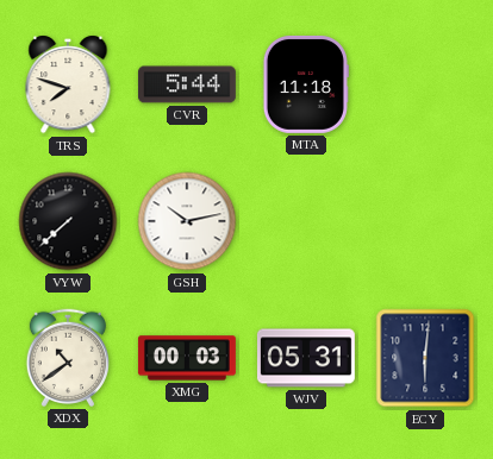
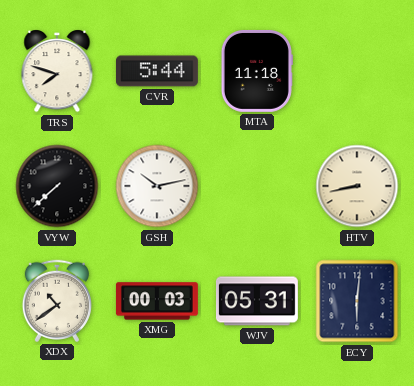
HTV: none -> 8:43
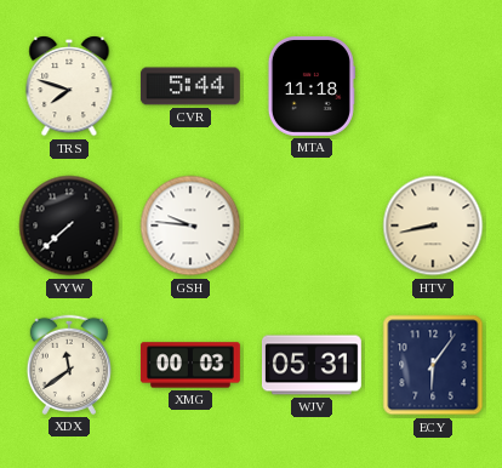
GSH: 10:13 -> 9:46
XDX: 10:39 -> 11:39
ECY: 6:01 -> 6:06
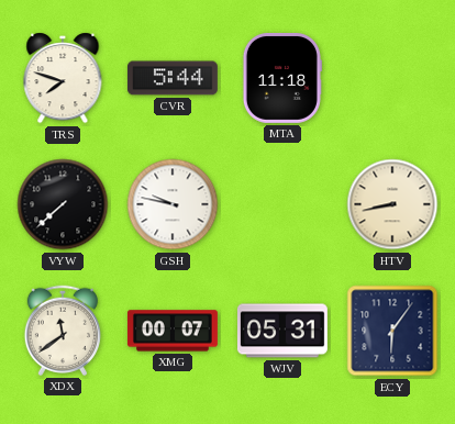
GSH: 9:46 -> 9:47
XMG: 00:03 -> 00:07
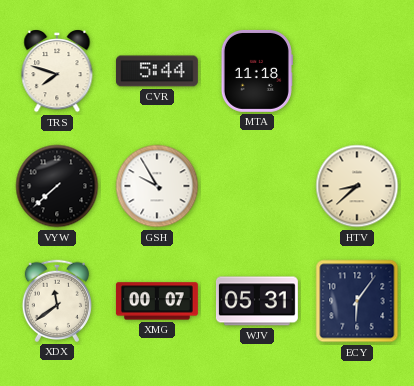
GSH: 9:47 -> 9:55
HTV: 8:43 -> 8:38
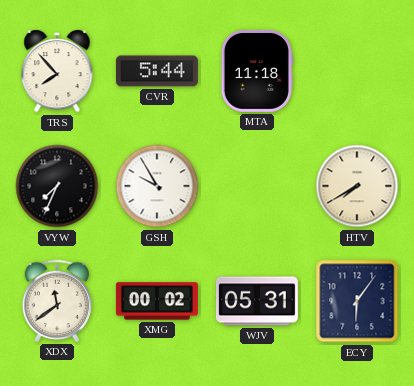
TRS: 7:48 -> 7:53
VYW: 7:38 -> 7:34
HTV: 8:38 -> 7:40
XMG: 00:07 -> 00:02
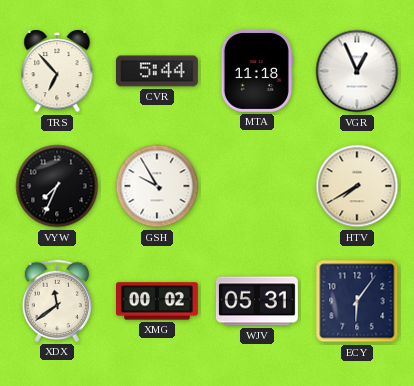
TRS: 7:53 -> 6:53
VGR: none -> 12:56
